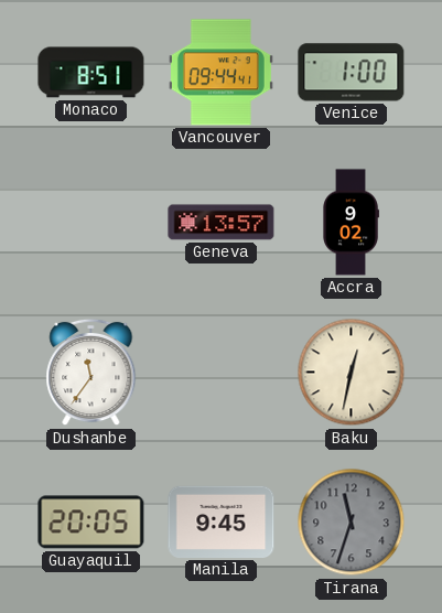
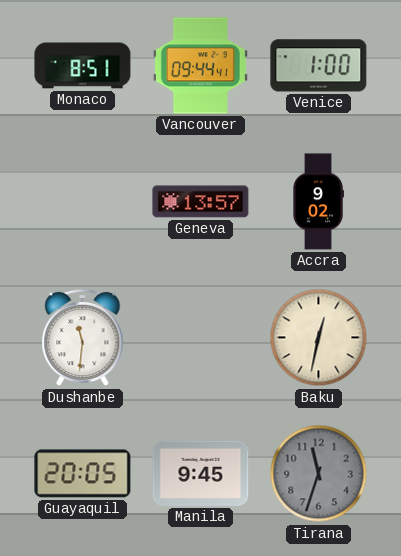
Dushanbe: 11:36 -> 11:31
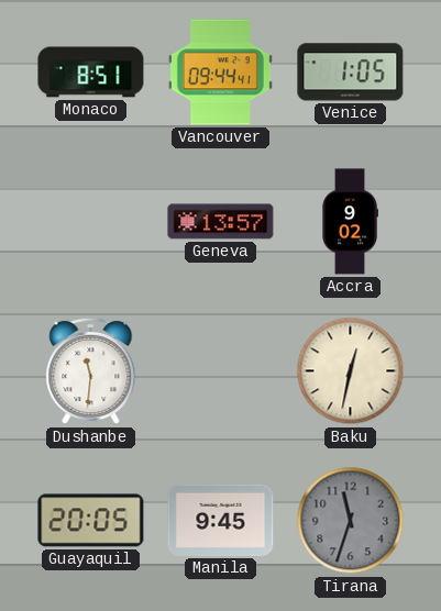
Venice: 1:00 -> 1:05
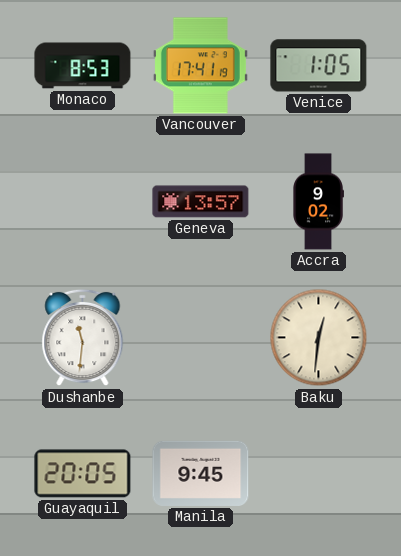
Monaco: 8:51 -> 8:53
Vancouver: 09:44 -> 17:41
Baku: 12:32 -> 12:31
Tirana: 11:33 -> none
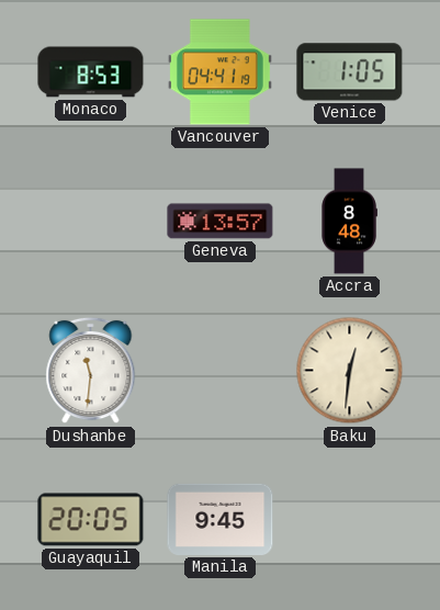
Vancouver: 17:41 -> 04:41
Accra: 9:02 -> 8:48
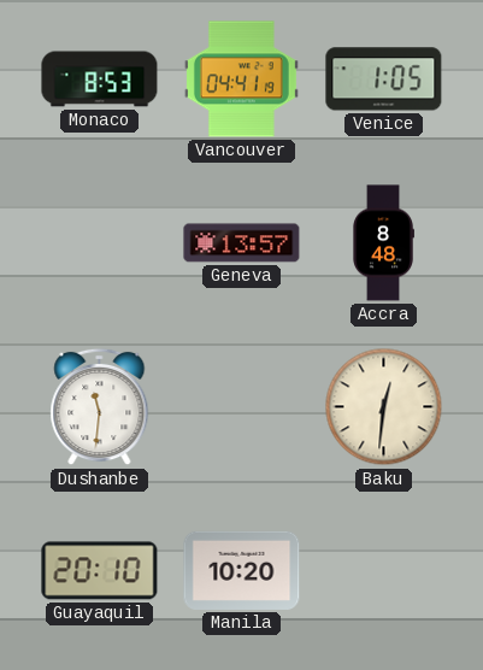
Guayaquil: 20:05 -> 20:10
Manila: 9:45 -> 10:20
